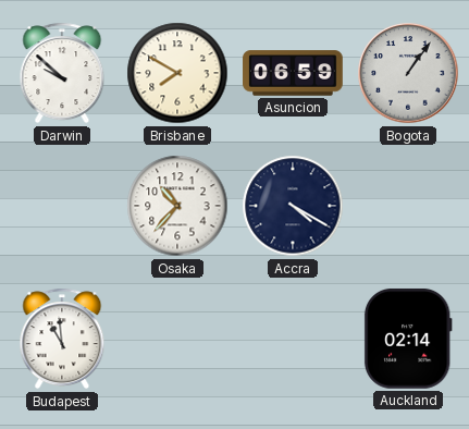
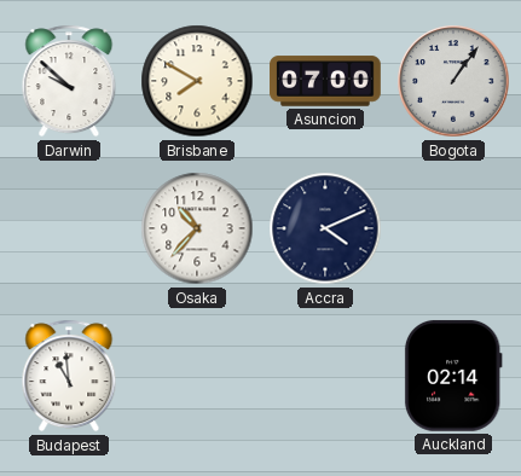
Asuncion: 06:59 -> 07:00
Accra: 4:20 -> 4:11
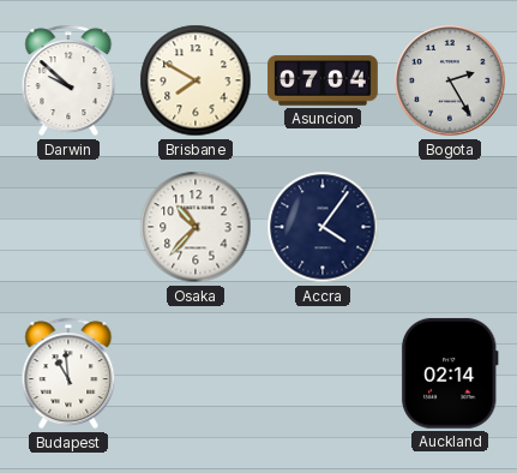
Asuncion: 07:00 -> 07:04
Bogota: 1:06 -> 2:25
Accra: 4:11 -> 4:06
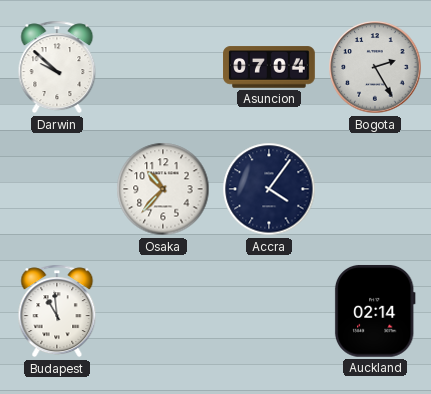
Brisbane: 7:50 -> none
